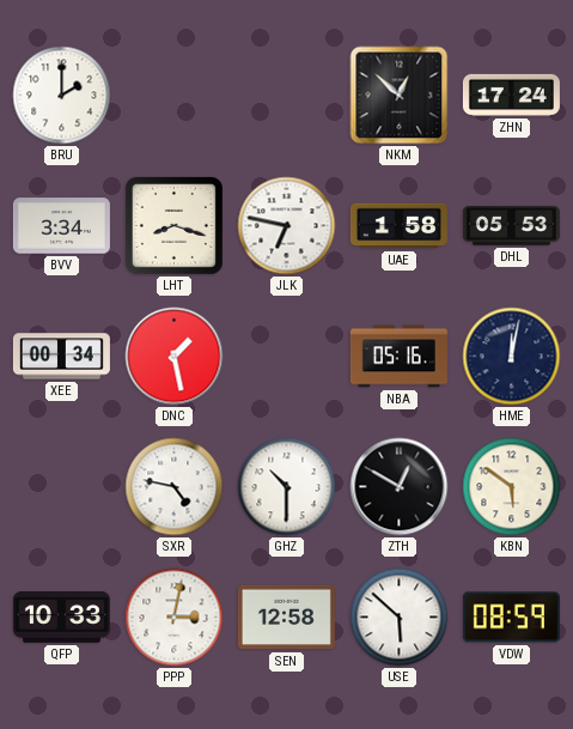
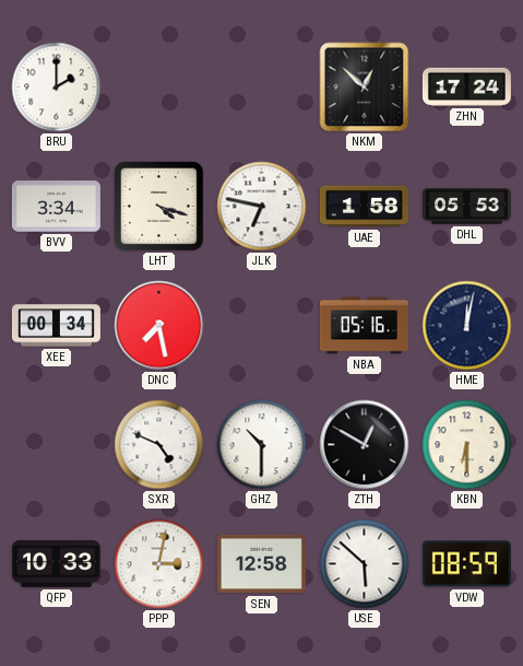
LHT: 8:18 -> 4:18
DNC: 1:28 -> 7:28
SXR: 4:47 -> 4:49
KBN: 5:51 -> 6:30
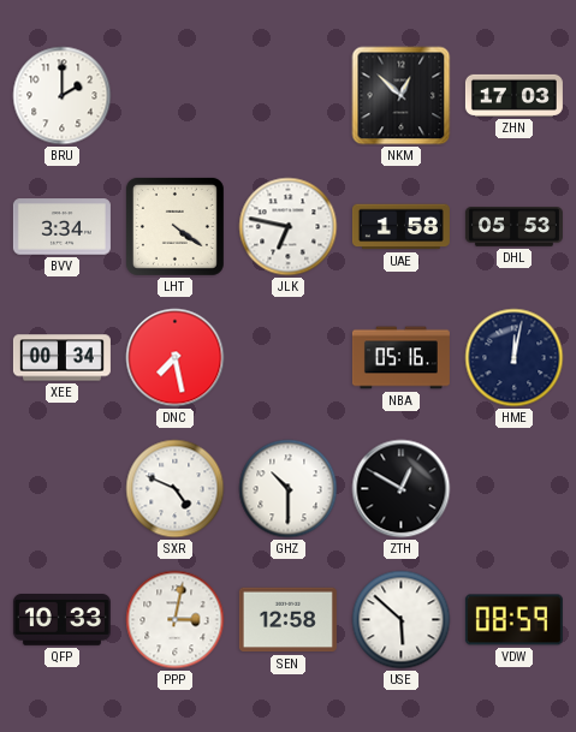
ZHN: 17:24 -> 17:03
LHT: 4:18 -> 4:21
KBN: 6:30 -> none
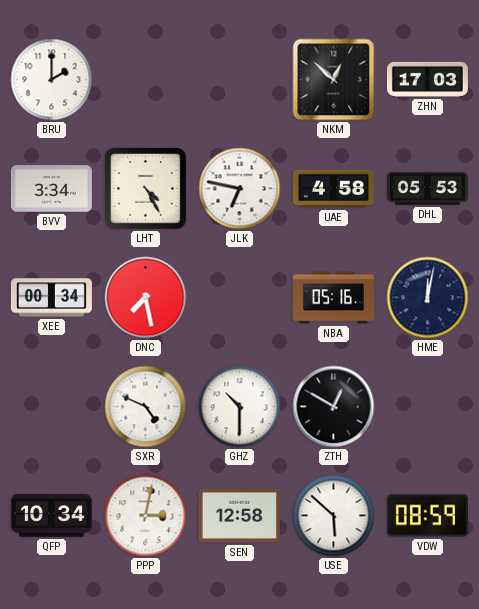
LHT: 4:21 -> 4:25
UAE: 1:58 -> 4:58
QFP: 10:33 -> 10:34
